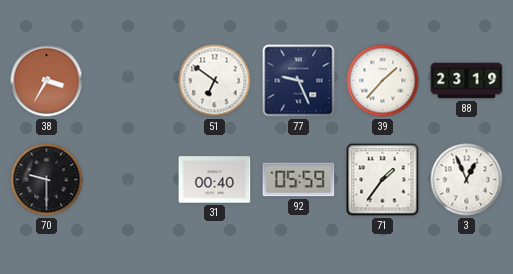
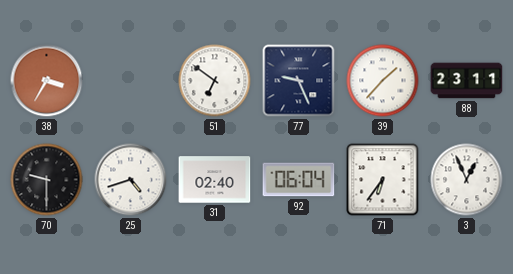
88: 23:19 -> 23:11
25: none -> 4:42
31: 00:40 -> 02:40
92: 05:59 -> 06:04
71: 1:36 -> 6:36
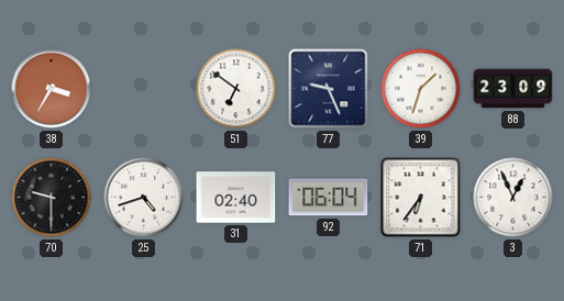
39: 1:37 -> 1:33
88: 23:11 -> 23:09
